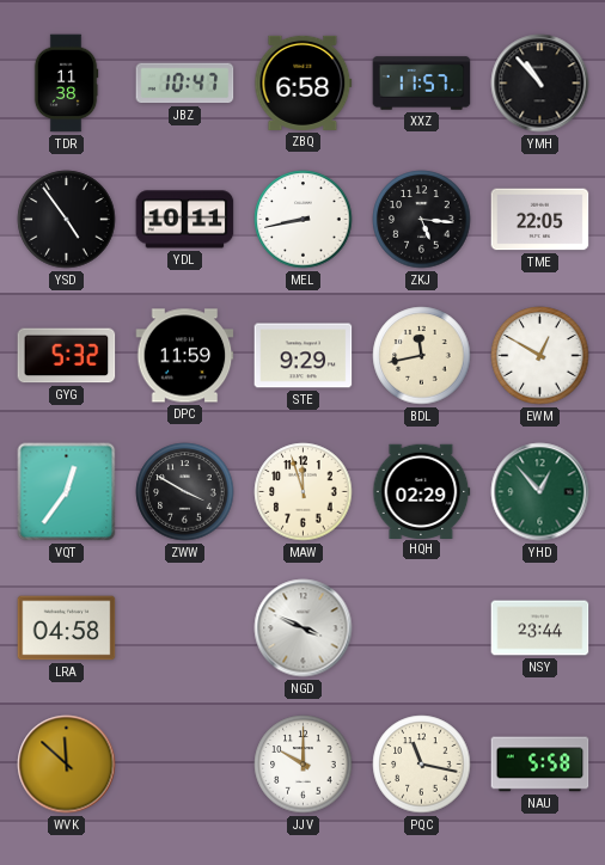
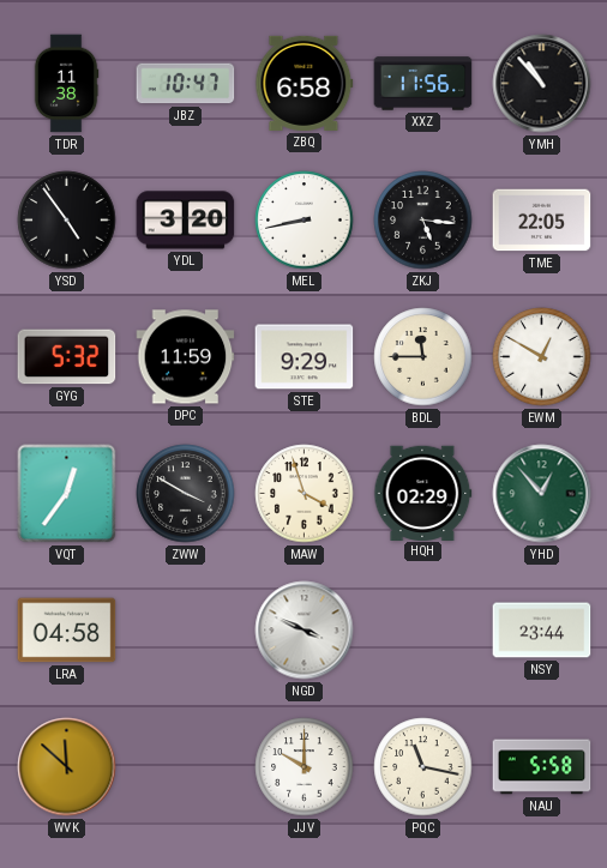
XXZ: 11:57 -> 11:56
YDL: 10:11 -> 3:20
BDL: 11:43 -> 11:45
MAW: 11:57 -> 3:57
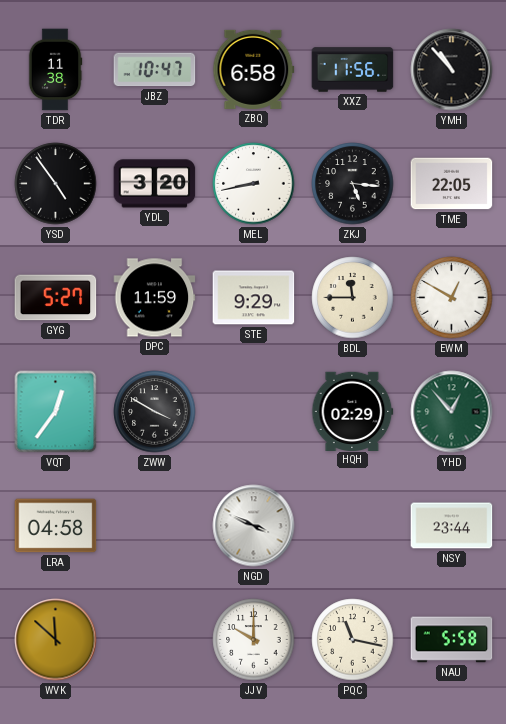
GYG: 5:32 -> 5:27
MAW: 3:57 -> none
